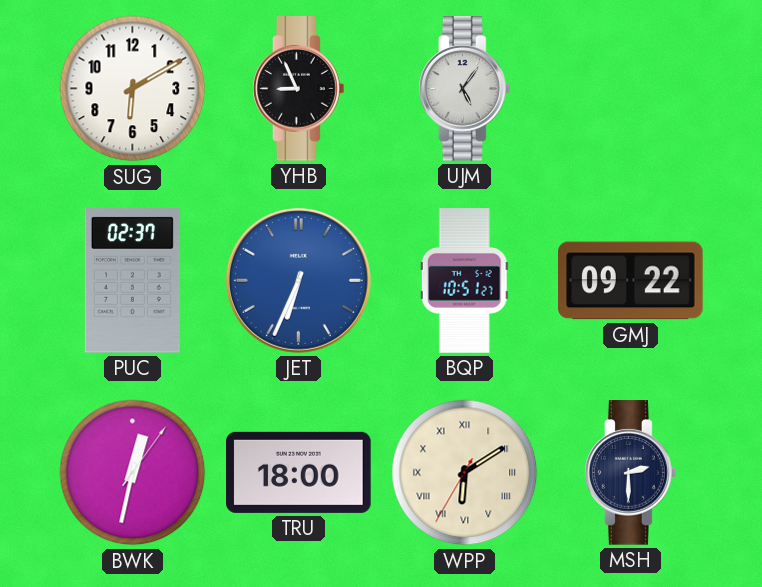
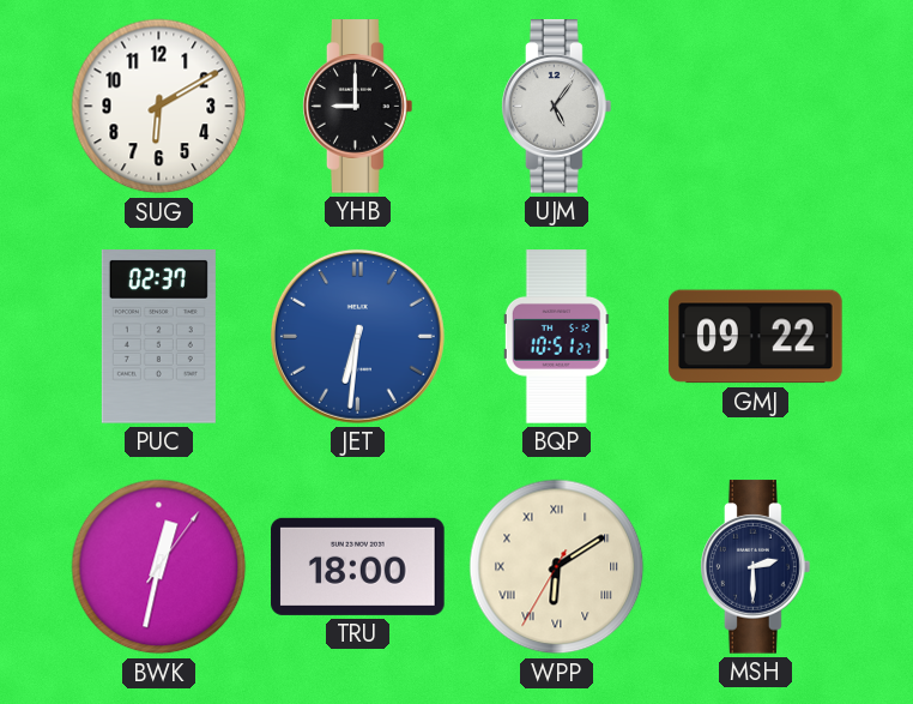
YHB: 8:56 -> 9:00
JET: 6:34 -> 6:31
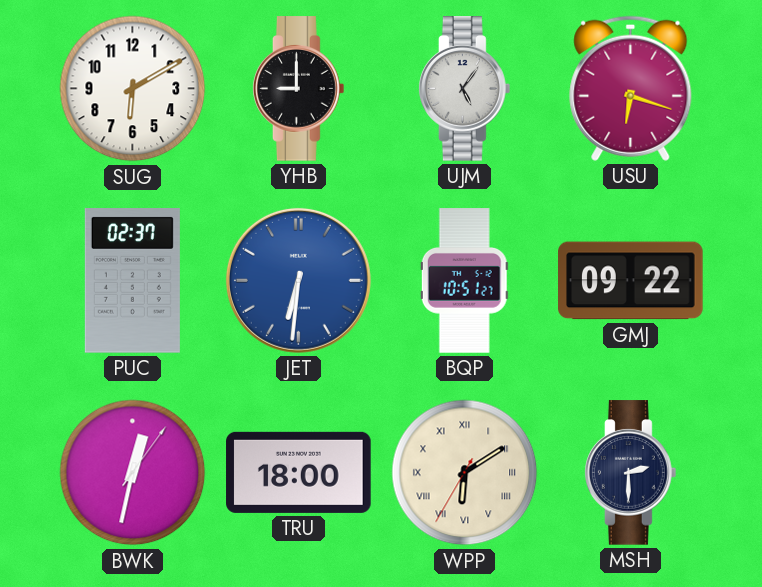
USU: none -> 6:18
